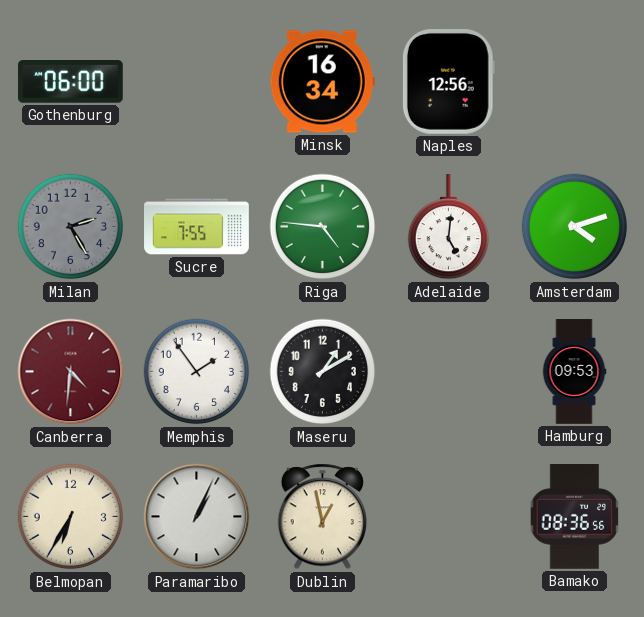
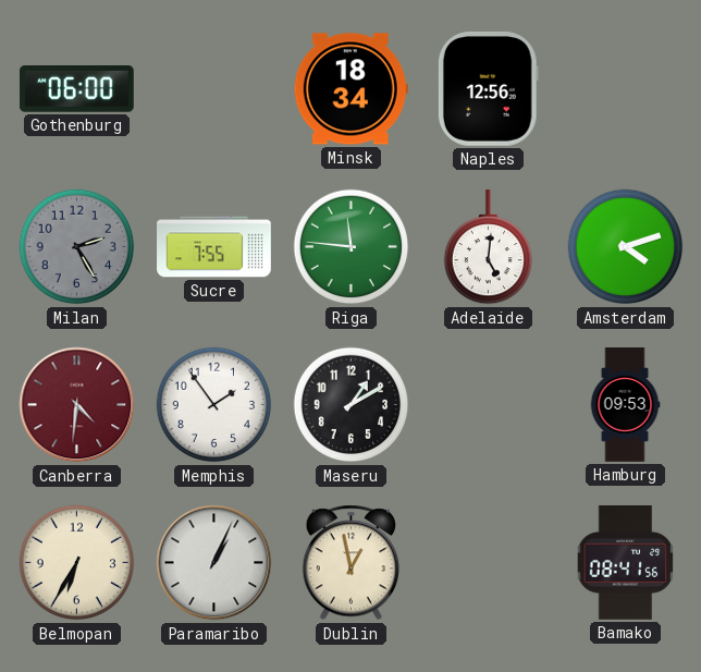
Minsk: 16:34 -> 18:34
Riga: 4:46 -> 11:46
Bamako: 08:36 -> 08:41
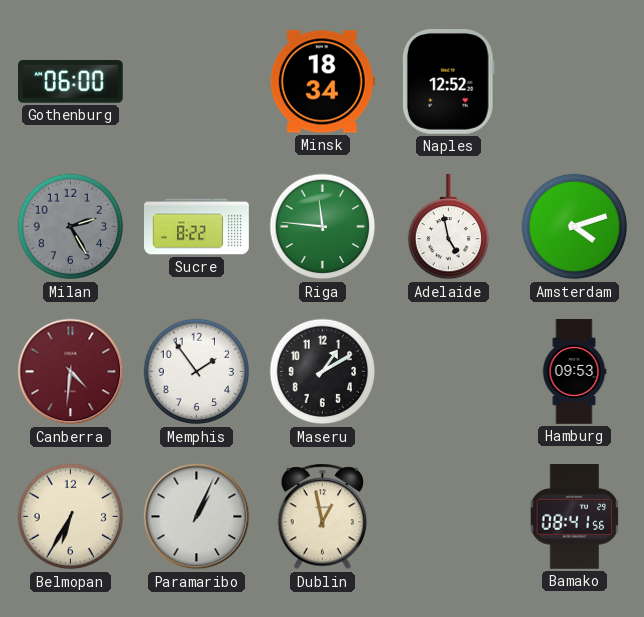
Naples: 12:56 -> 12:52
Sucre: 7:55 -> 8:22
Adelaide: 5:01 -> 4:58
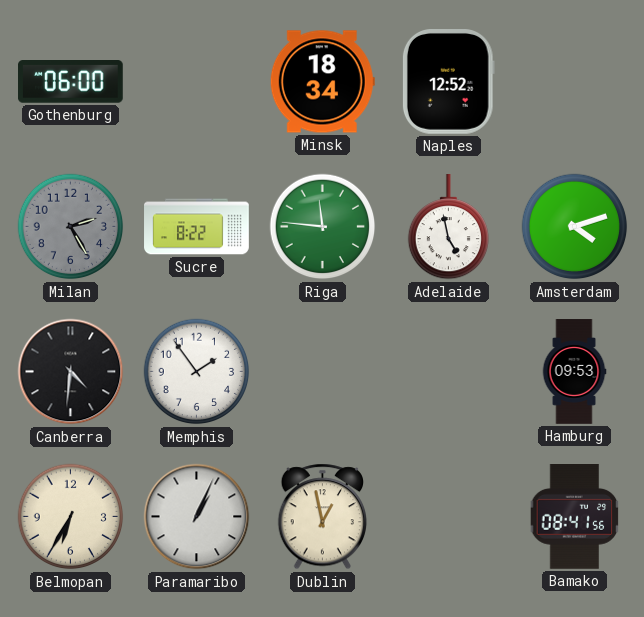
Canberra dial: burgundy -> black
Maseru: 1:10 -> none
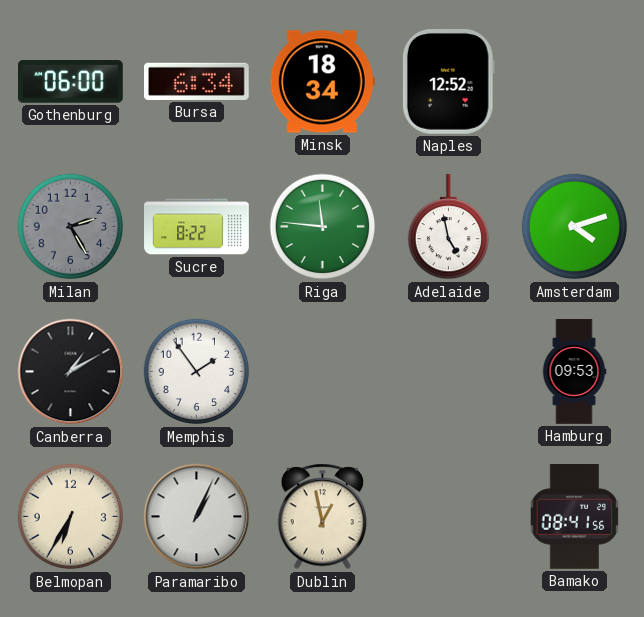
Bursa: none -> 6:34
Canberra: 4:31 -> 1:10
